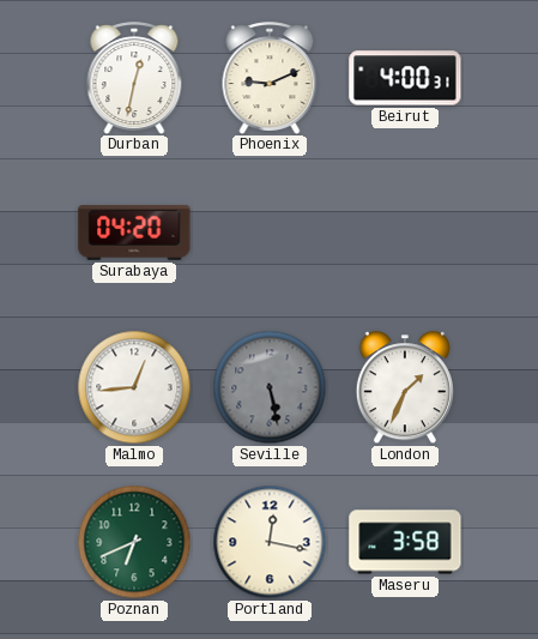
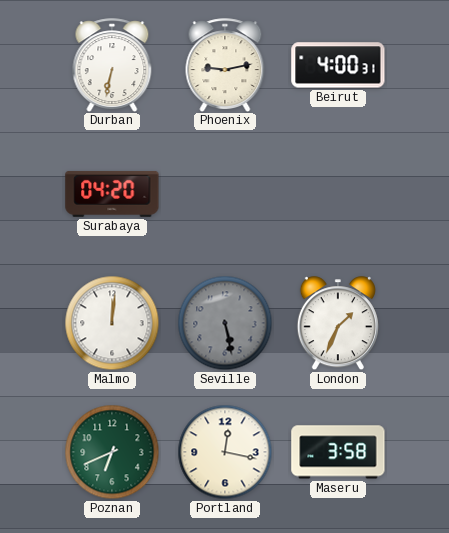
Durban: 12:32 -> 6:32
Phoenix: 9:11 -> 9:13
Malmo: 12:44 -> 12:01
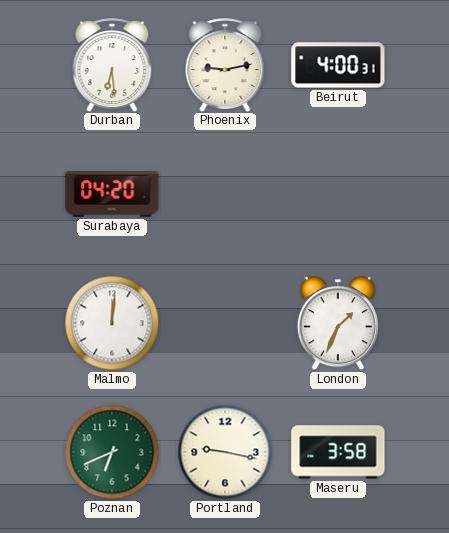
Durban: 6:32 -> 6:29
Seville: 5:28 -> none
Portland: 12:17 -> 9:17
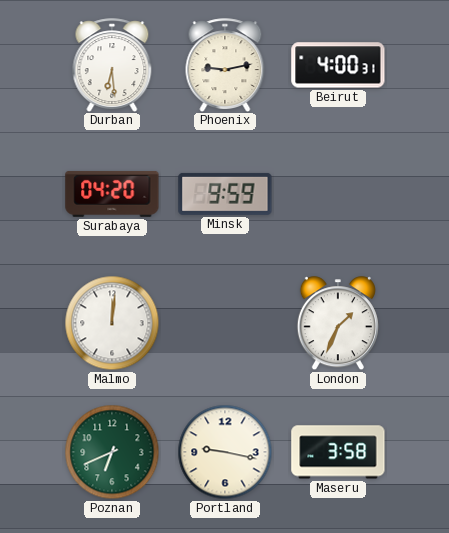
Minsk: none -> 9:59
